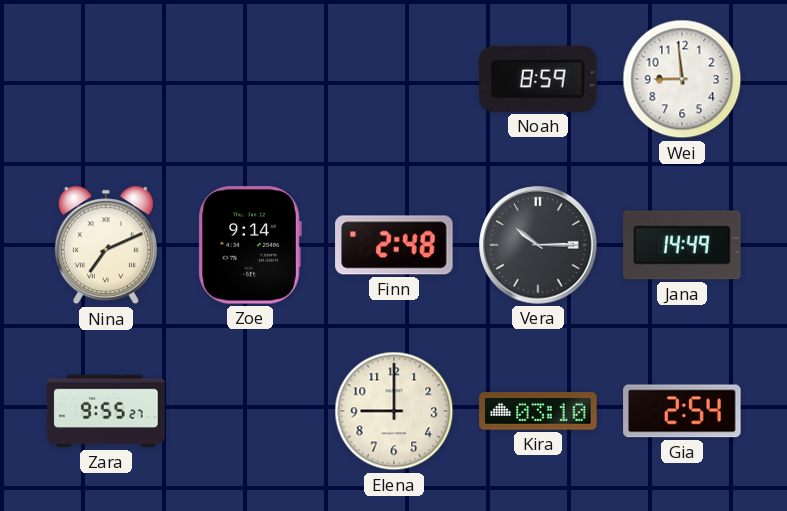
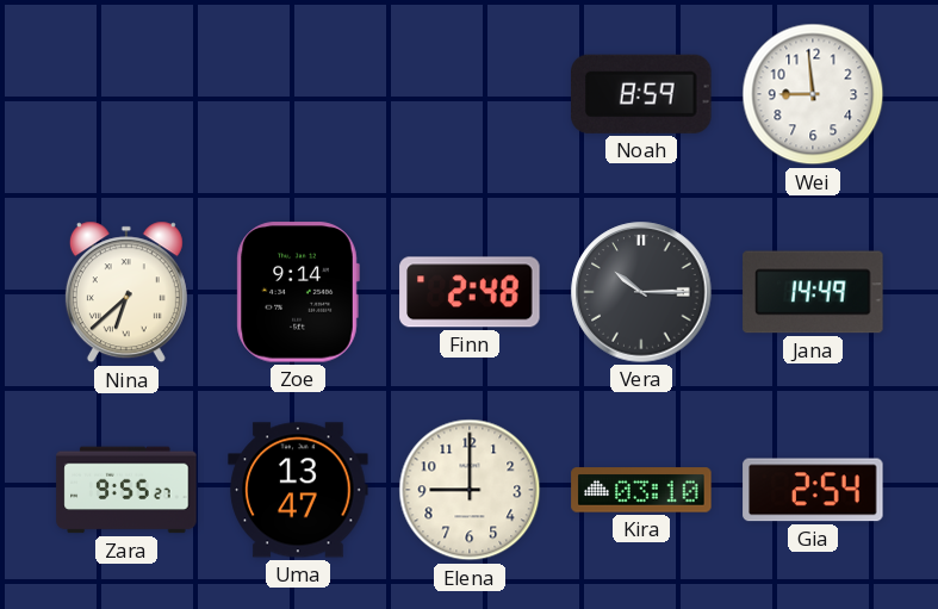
Nina: 7:11 -> 6:38
Uma: none -> 13:47
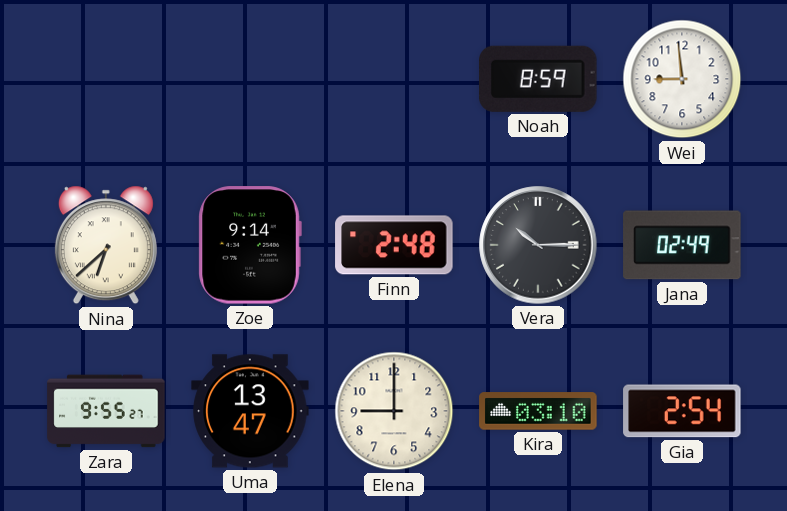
Jana: 14:49 -> 02:49
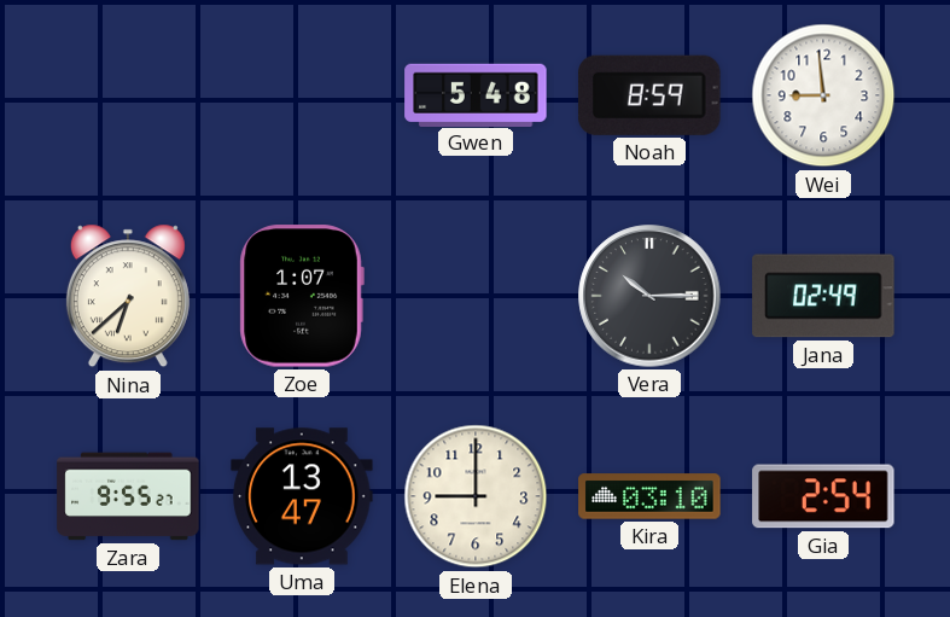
Gwen: none -> 5:48
Zoe: 9:14 -> 1:07
Finn: 2:48 -> none
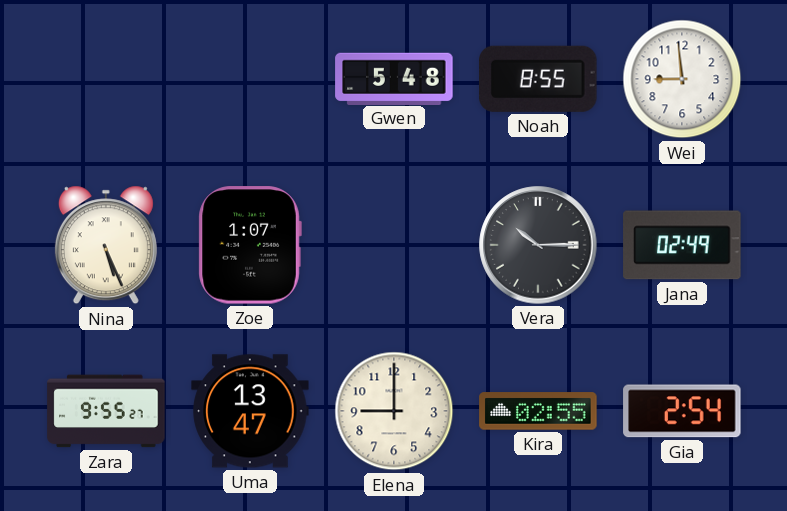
Noah: 8:59 -> 8:55
Nina: 6:38 -> 5:26
Kira: 03:10 -> 02:55
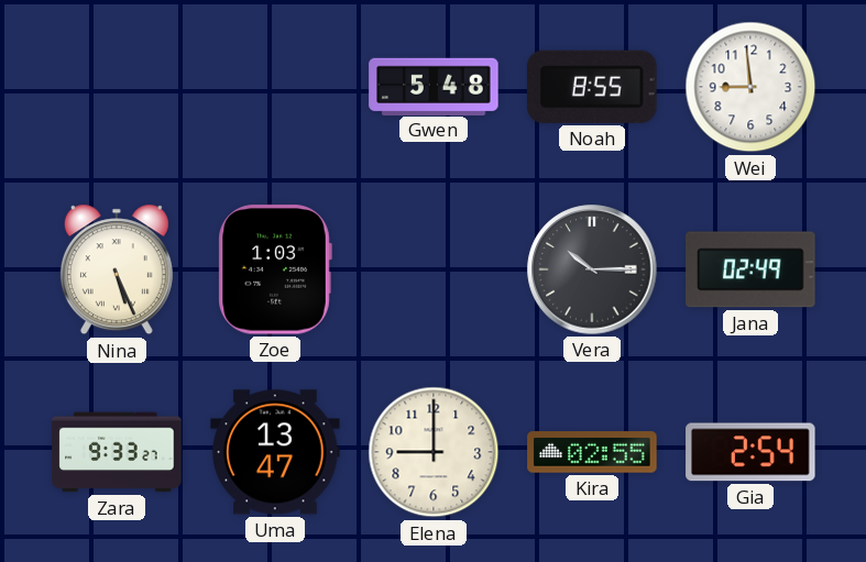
Zoe: 1:07 -> 1:03
Zara: 9:55 -> 9:33
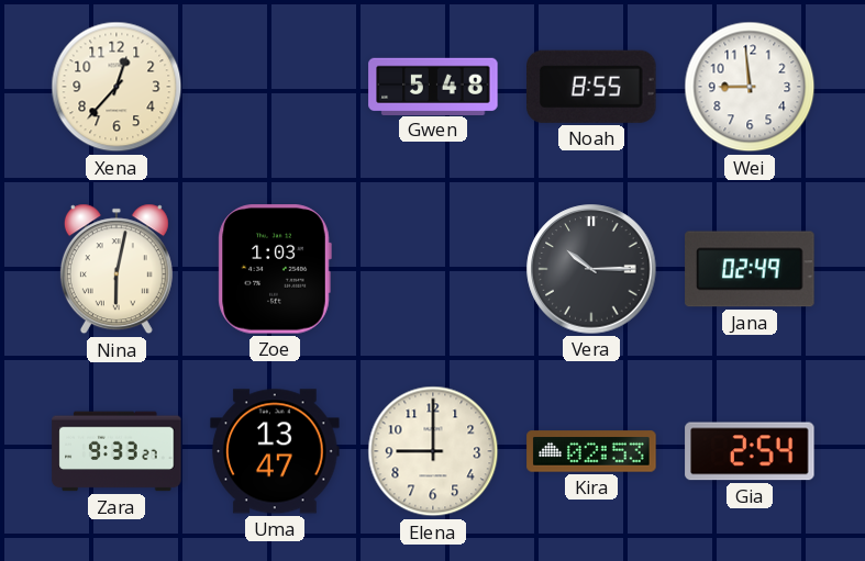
Xena: none -> 12:37
Nina: 5:26 -> 6:02
Kira: 02:55 -> 02:53
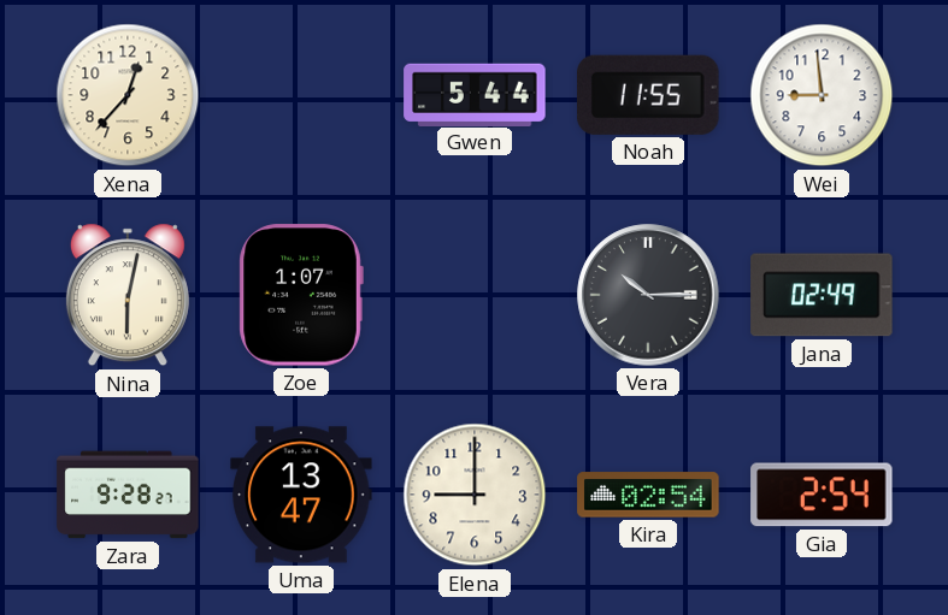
Gwen: 5:48 -> 5:44
Noah: 8:55 -> 11:55
Zoe: 1:03 -> 1:07
Zara: 9:33 -> 9:28
Kira: 02:53 -> 02:54
